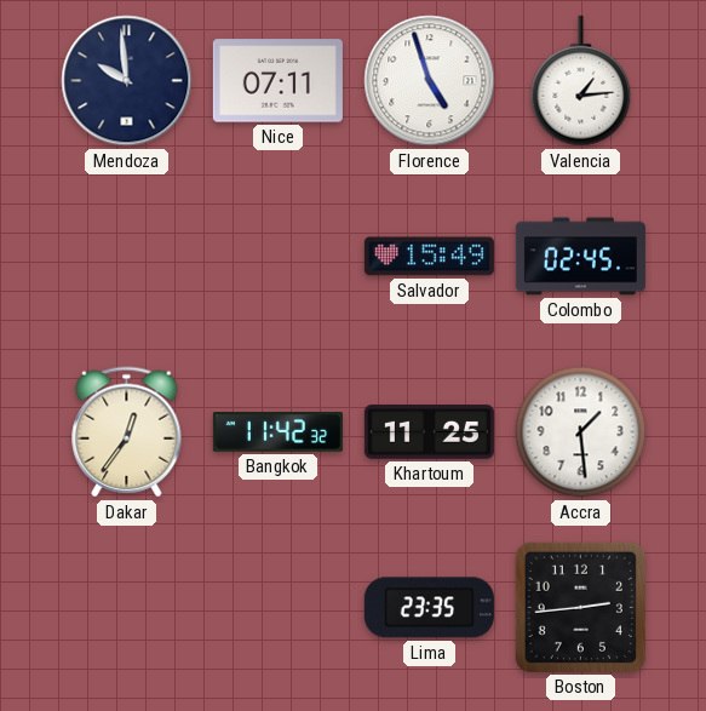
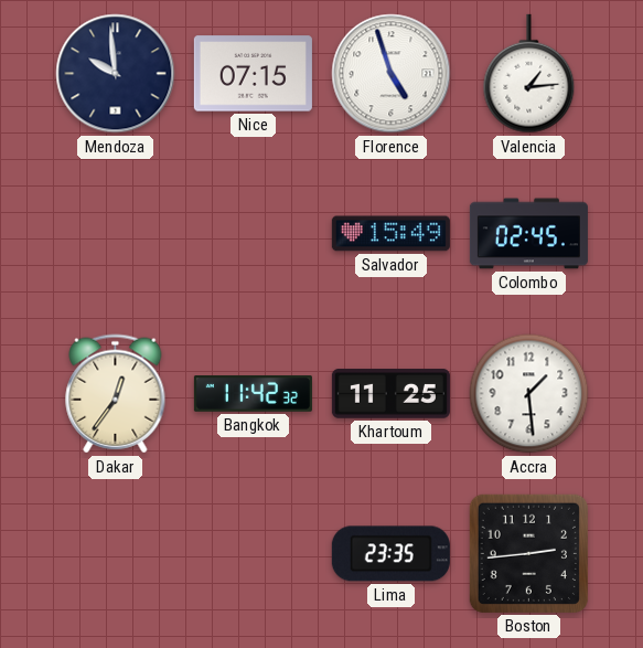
Nice: 07:11 -> 07:15
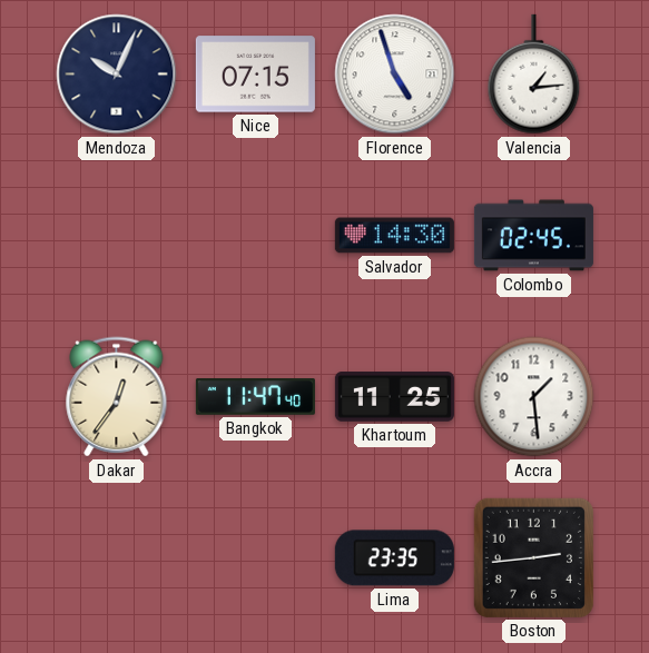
Mendoza: 9:59 -> 10:04
Salvador: 15:49 -> 14:30
Bangkok: 11:42 -> 11:47
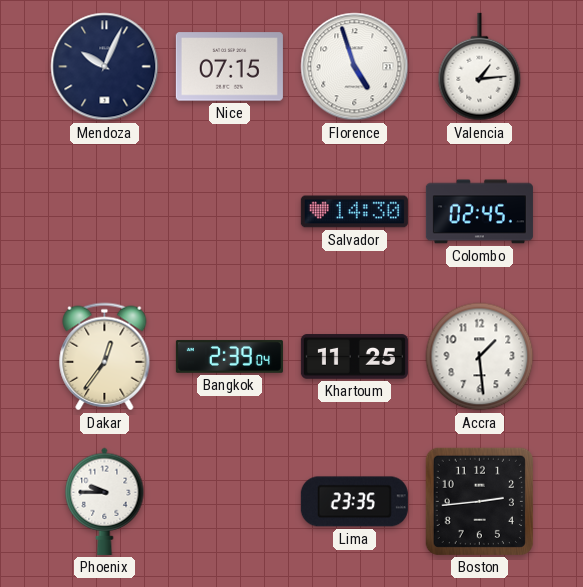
Bangkok: 11:47 -> 2:39
Phoenix: none -> 9:45
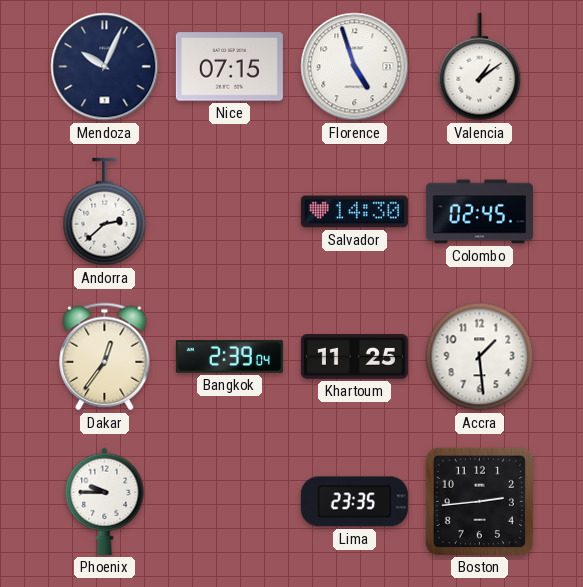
Valencia: 1:14 -> 1:09
Andorra: none -> 2:38
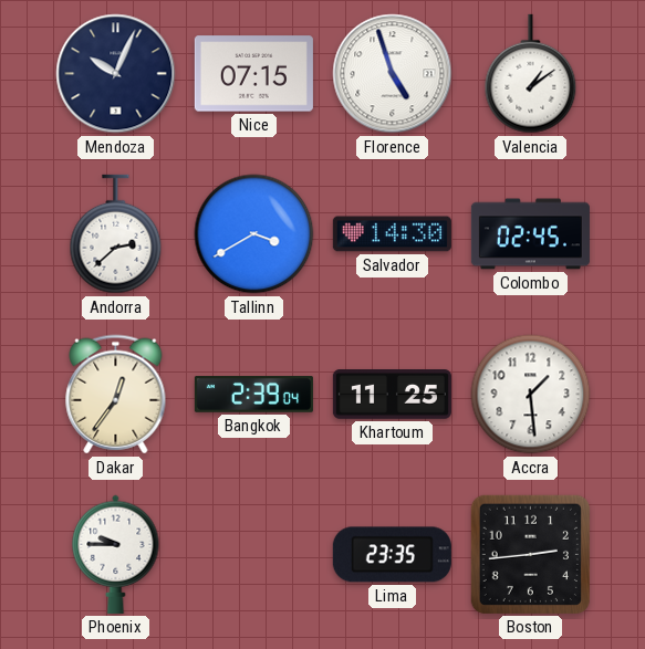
Tallinn: none -> 3:40
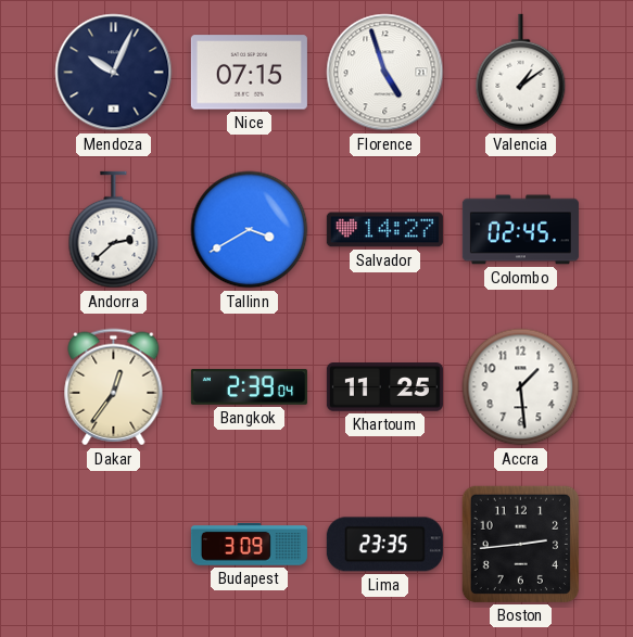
Salvador: 14:30 -> 14:27
Phoenix: 9:45 -> none
Budapest: none -> 3:09
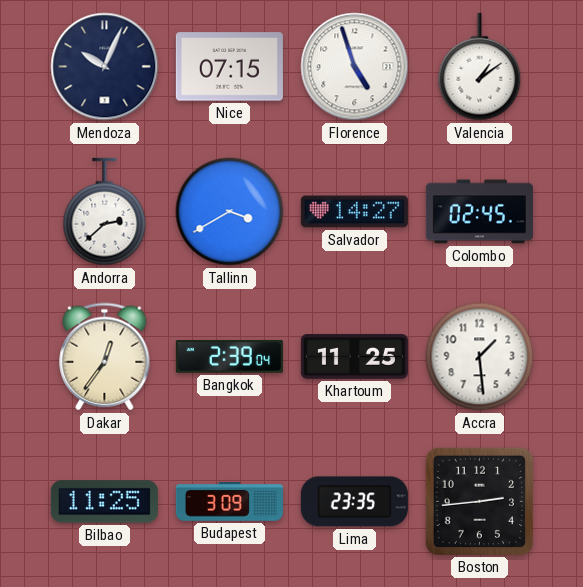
Bilbao: none -> 11:25
